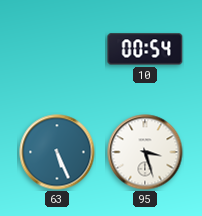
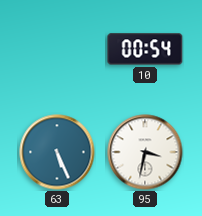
95: 3:27 -> 3:32
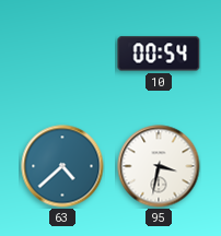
63: 5:26 -> 4:38
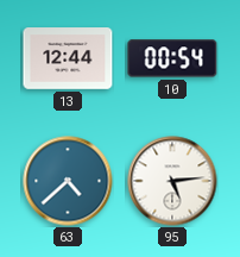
13: none -> 12:44
95: 3:32 -> 5:14
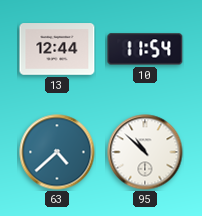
10: 00:54 -> 11:54
95: 5:14 -> 10:52
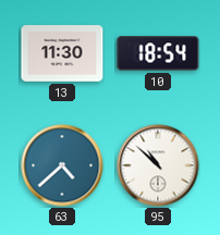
13: 12:44 -> 11:30
10: 11:54 -> 18:54
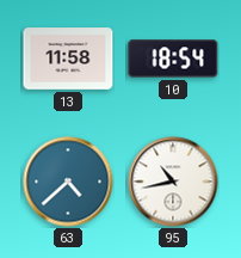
13: 11:30 -> 11:58
95: 10:52 -> 10:43
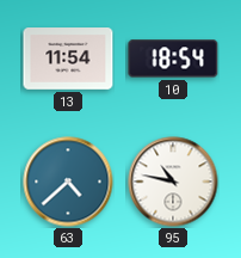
13: 11:58 -> 11:54
95: 10:43 -> 10:47
